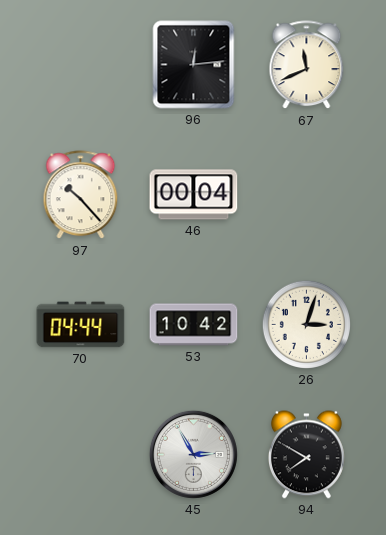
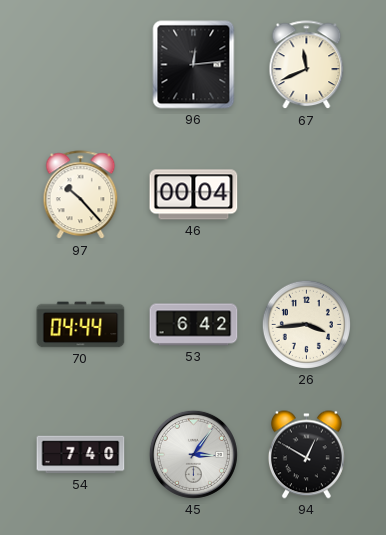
53: 10:42 -> 6:42
26: 3:03 -> 3:44
54: none -> 7:40
45: 2:55 -> 3:06
94: 7:50 -> 12:50
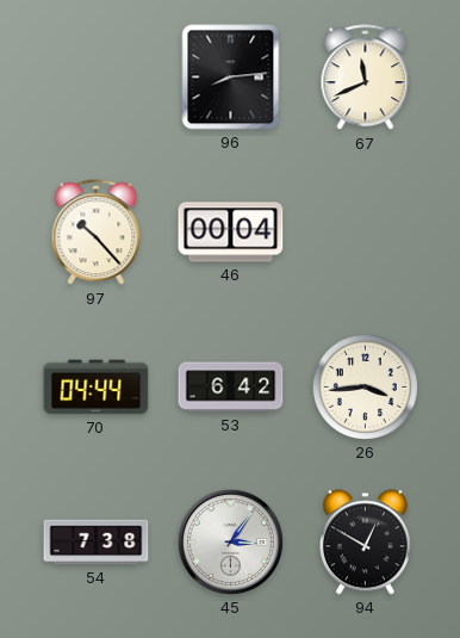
96: 12:14 -> 8:14
54: 7:40 -> 7:38
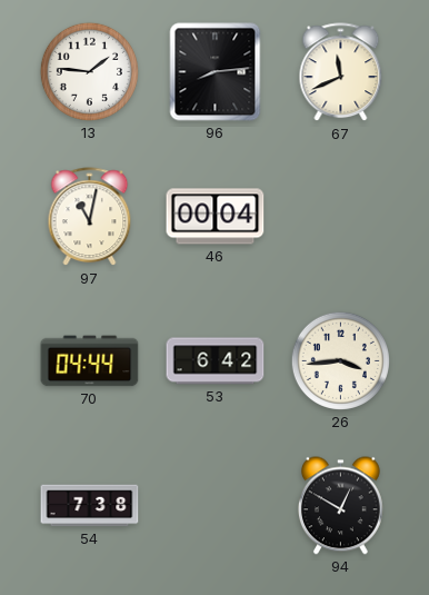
13: none -> 1:46
97: 10:23 -> 11:02
45: 3:06 -> none
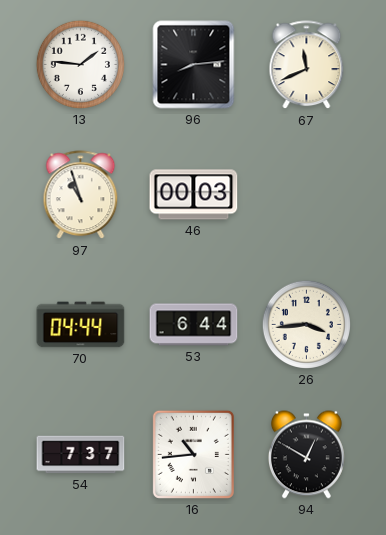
97: 11:02 -> 10:57
46: 00:04 -> 00:03
53: 6:42 -> 6:44
54: 7:38 -> 7:37
16: none -> 10:44
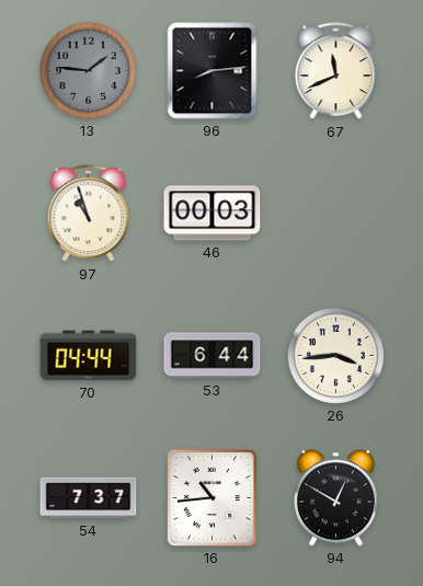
13 dial: white -> grey
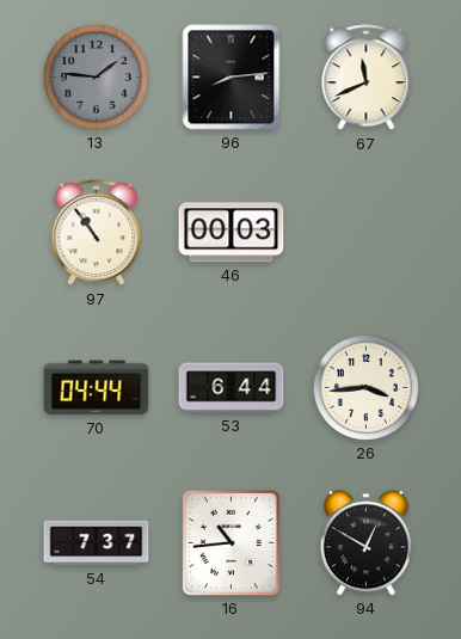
97: 10:57 -> 10:54
